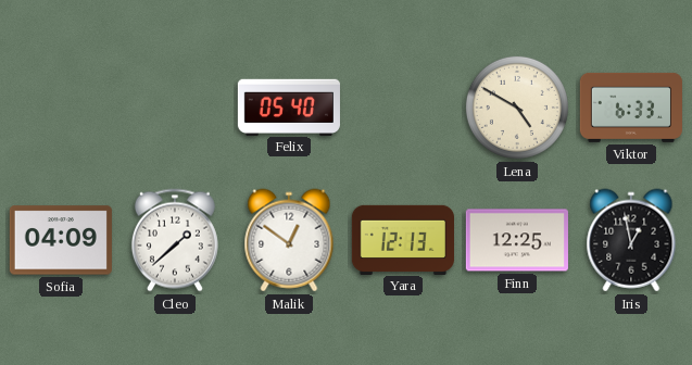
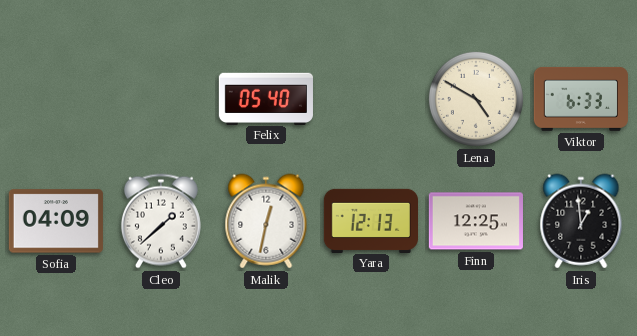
Malik: 12:51 -> 12:32
Iris: 12:58 -> 12:59
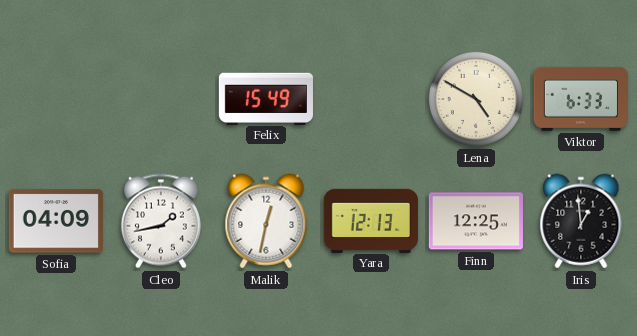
Felix: 05:40 -> 15:49
Cleo: 1:38 -> 1:43
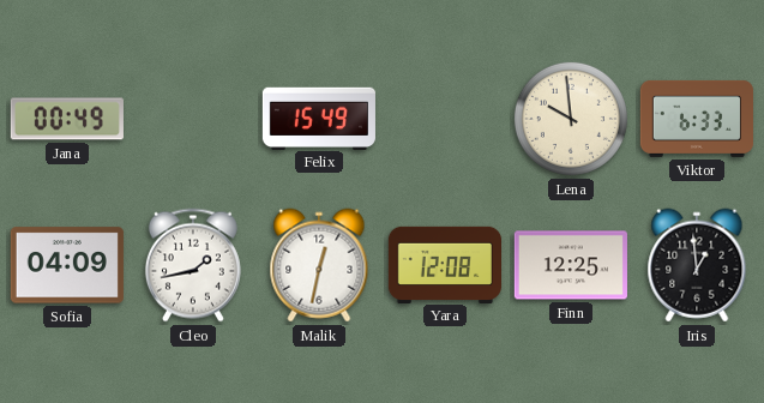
Jana: none -> 00:49
Lena: 4:50 -> 9:59
Yara: 12:13 -> 12:08
